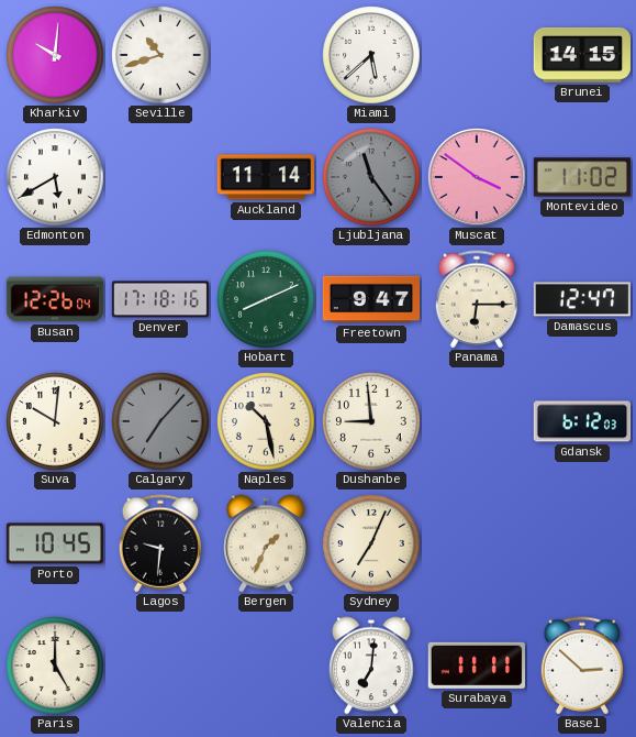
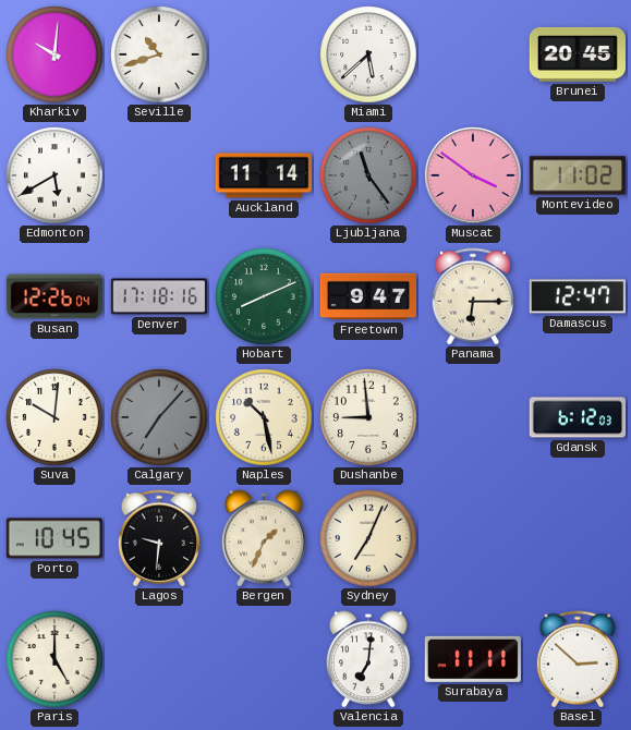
Brunei: 14:15 -> 20:45
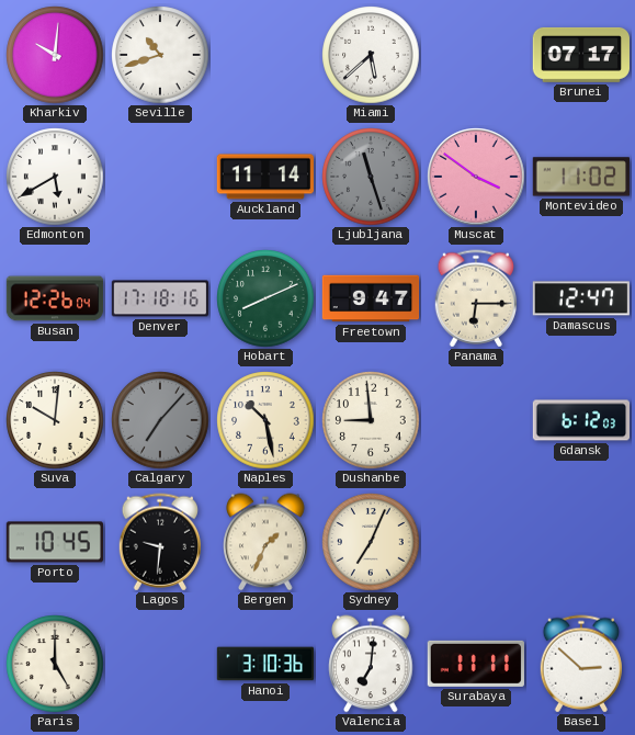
Brunei: 20:45 -> 07:17
Ljubljana: 11:24 -> 11:27
Hanoi: none -> 3:10
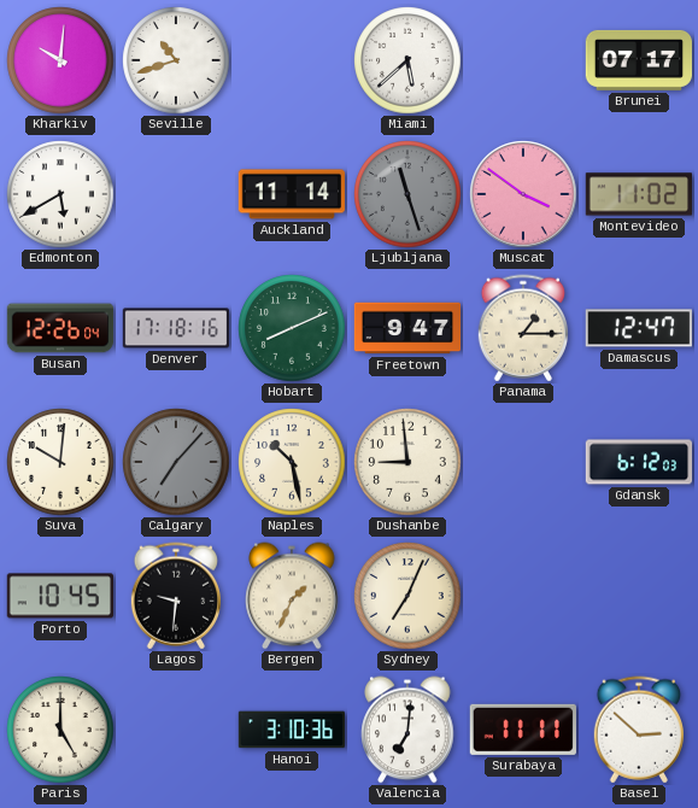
Panama: 6:15 -> 1:15
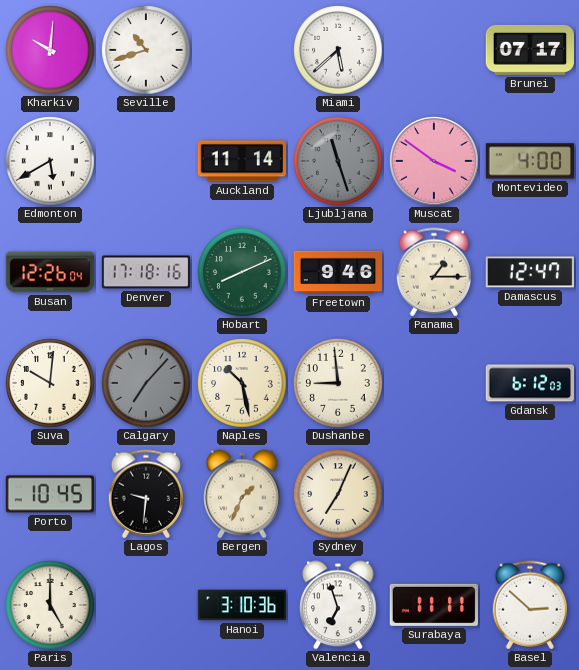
Montevideo: 11:02 -> 4:00
Freetown: 9:47 -> 9:46
Valencia: 7:01 -> 6:57
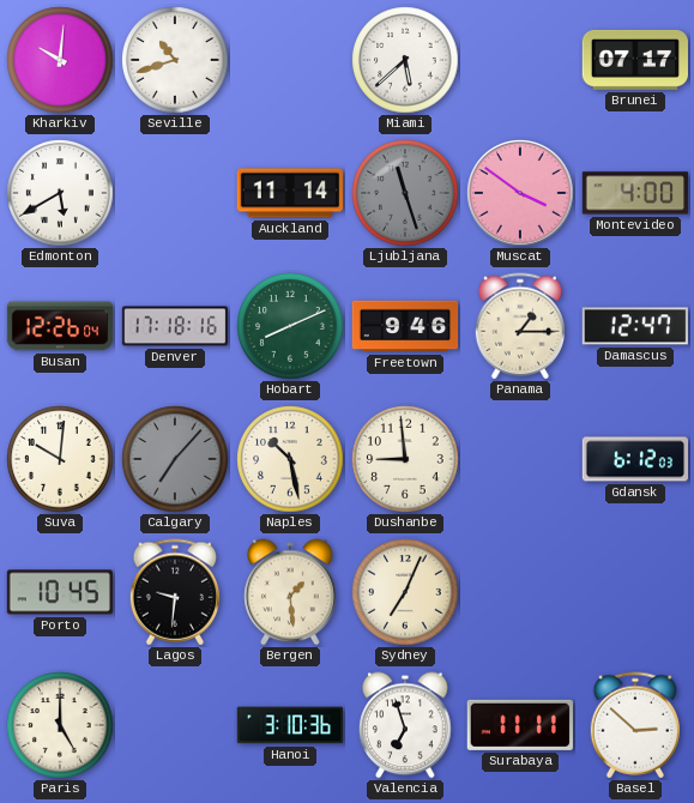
Bergen: 1:34 -> 1:29
